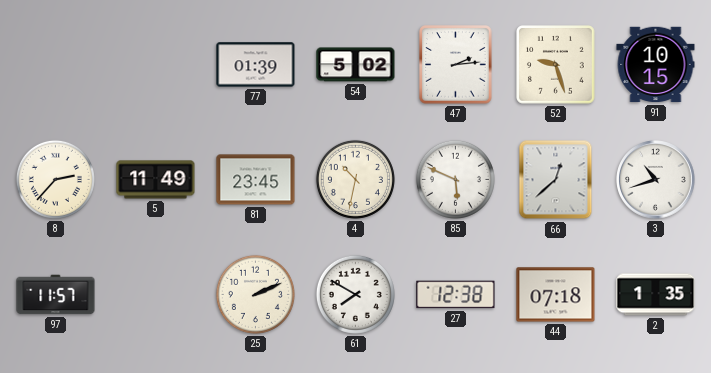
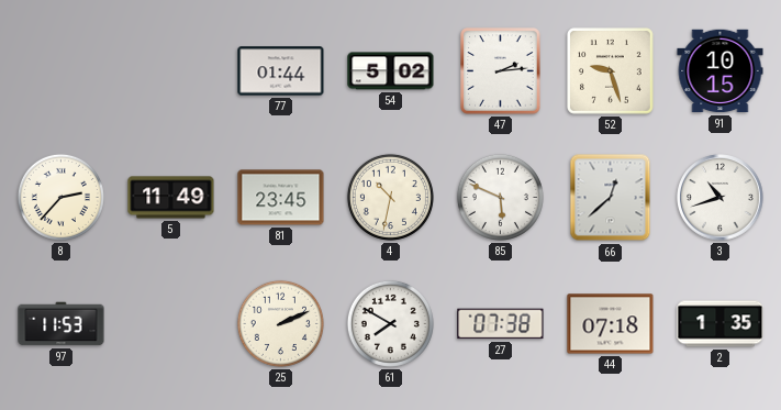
77: 01:39 -> 01:44
97: 11:57 -> 11:53
27: 12:38 -> 07:38
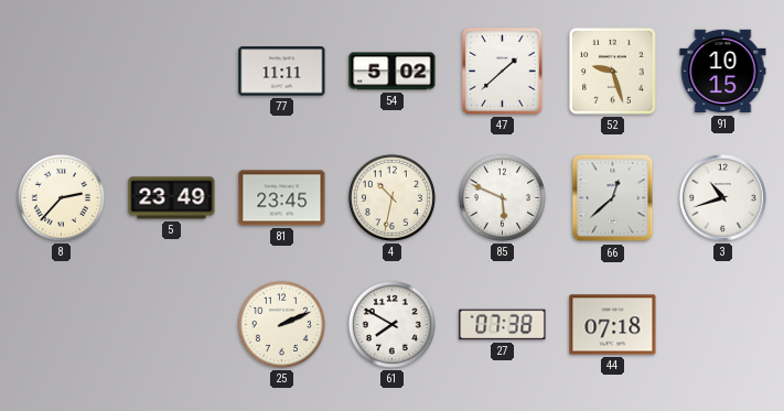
77: 01:44 -> 11:11
47: 2:14 -> 1:38
5: 11:49 -> 23:49
97: 11:53 -> none
2: 1:35 -> none
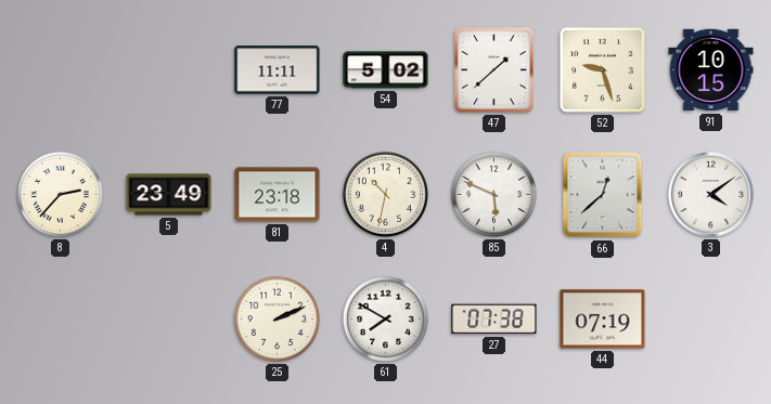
81: 23:45 -> 23:18
3: 10:42 -> 4:09
44: 07:18 -> 07:19
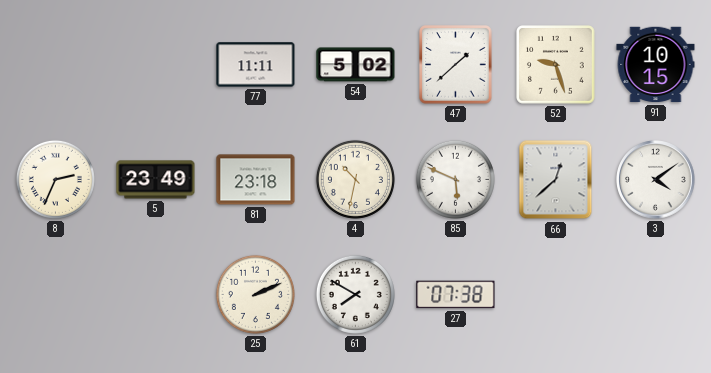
8: 2:37 -> 2:34
44: 07:19 -> none
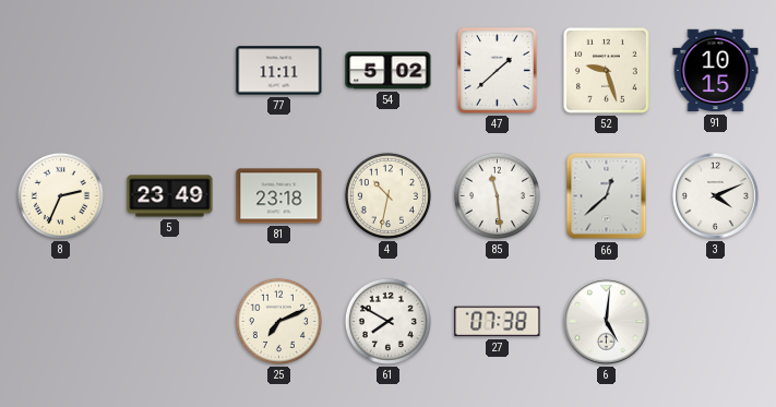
85: 5:49 -> 11:29
3: 4:09 -> 4:11
25: 2:11 -> 7:11
6: none -> 5:01
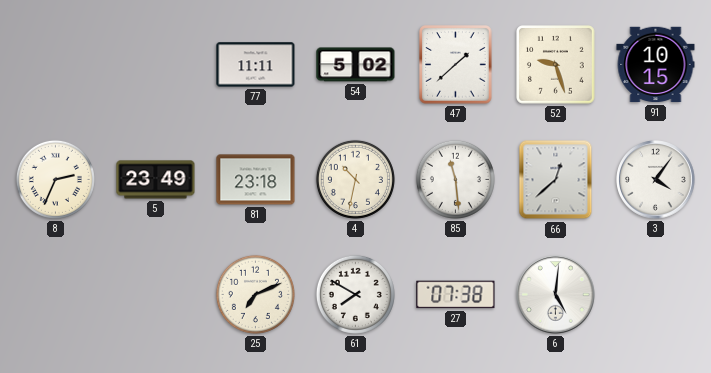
3: 4:11 -> 4:06
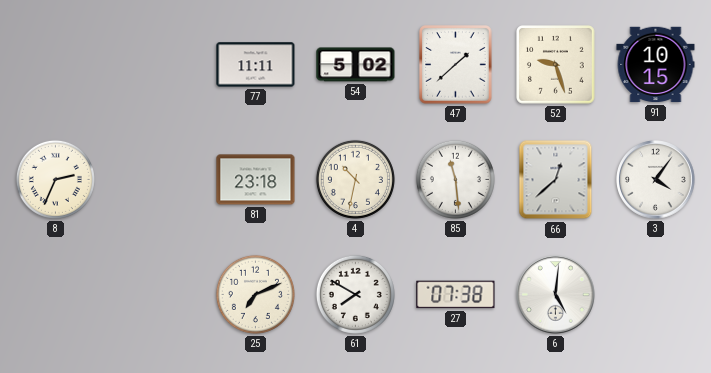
5: 23:49 -> none
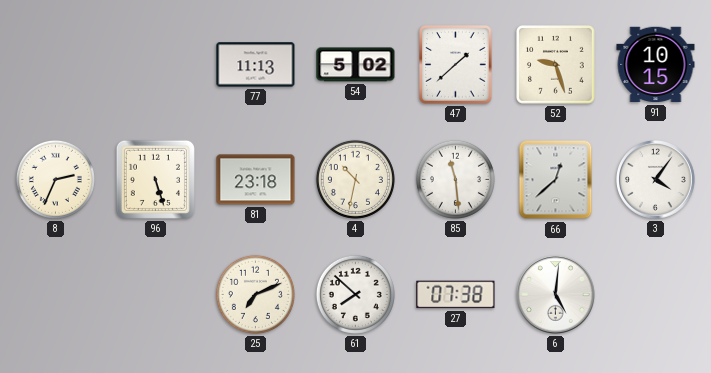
77: 11:11 -> 11:13
96: none -> 5:27
61: 7:50 -> 7:52
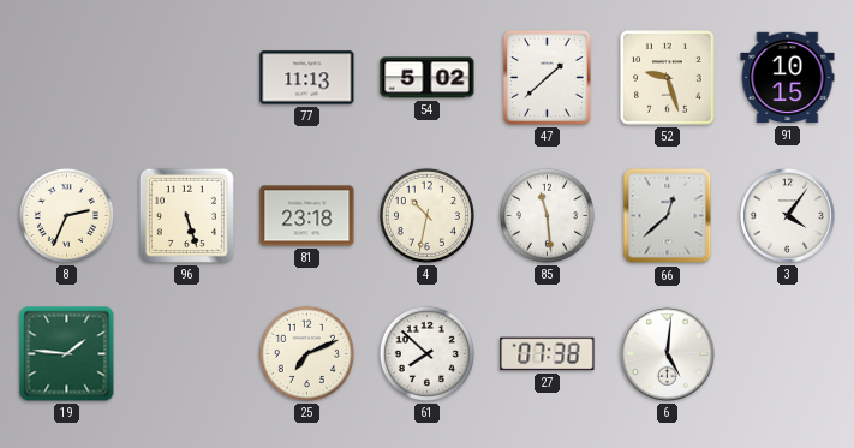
19: none -> 1:46
